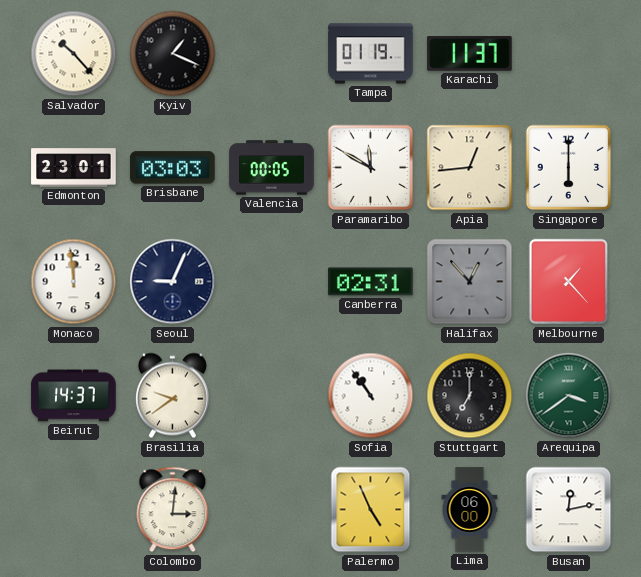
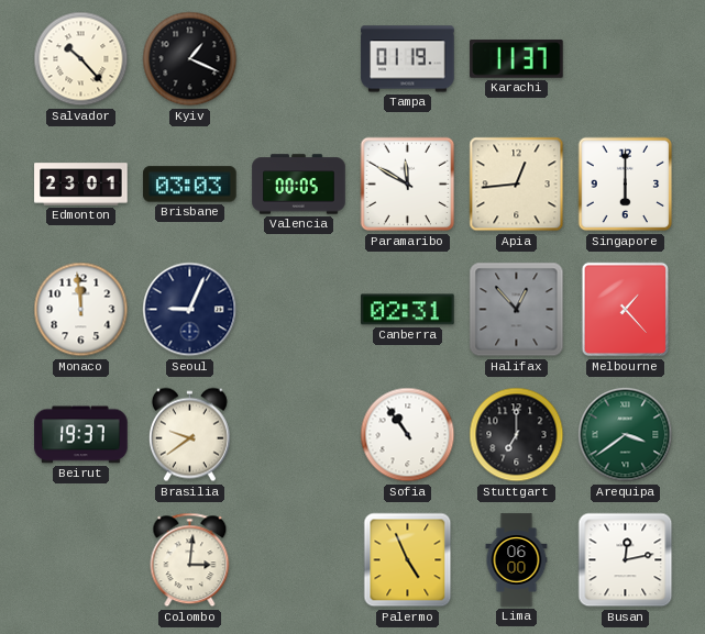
Beirut: 14:37 -> 19:37
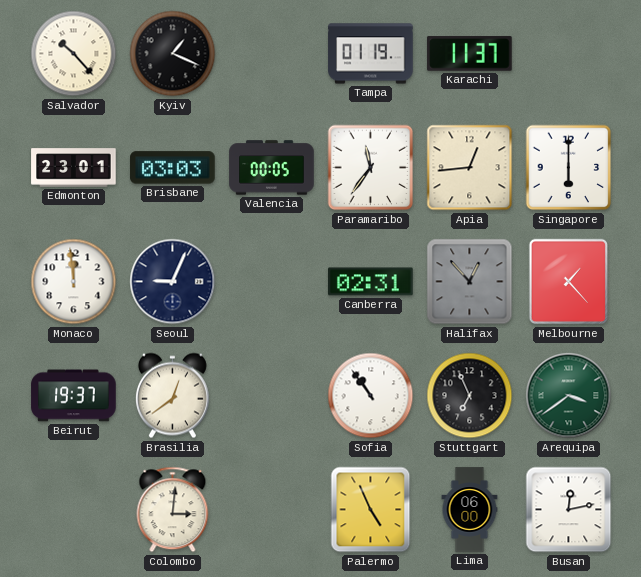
Paramaribo: 11:50 -> 11:36
Brasilia: 9:39 -> 12:39
Stuttgart: 7:00 -> 6:56
